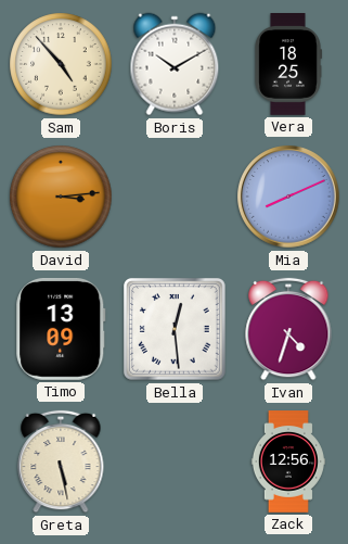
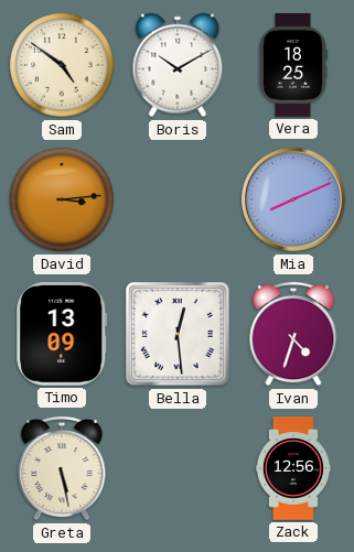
Sam: 4:53 -> 4:51
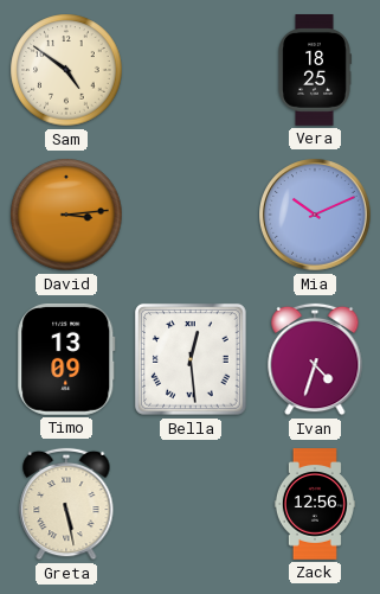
Boris: 10:10 -> none
Mia: 8:11 -> 10:11
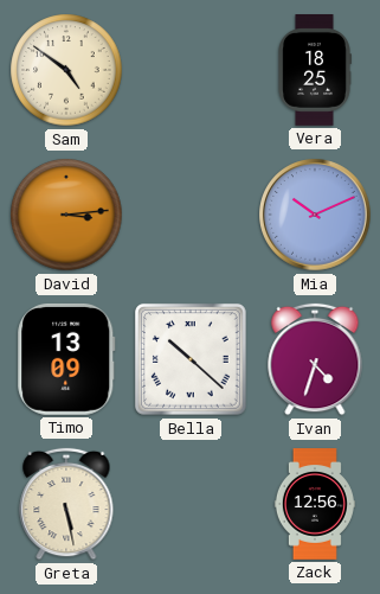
Bella: 12:29 -> 10:22
